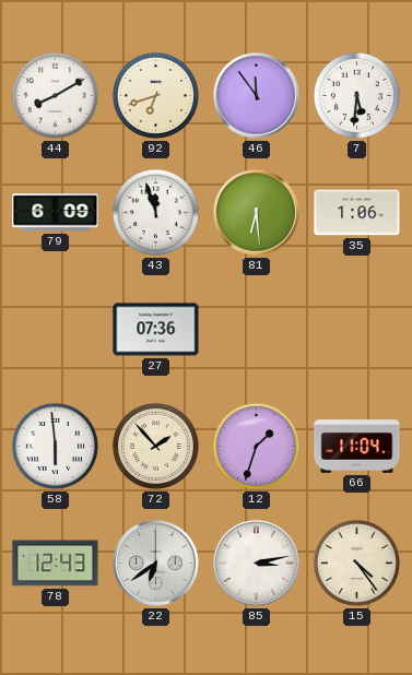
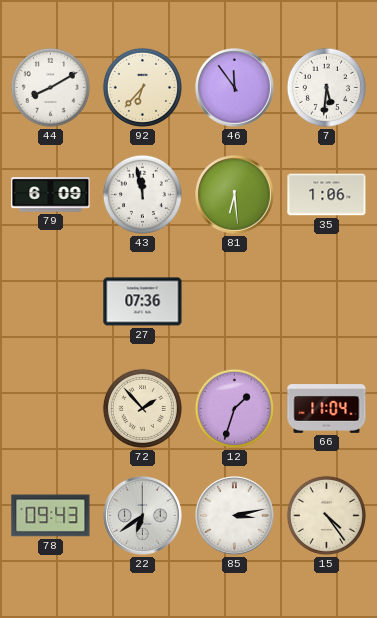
92: 6:42 -> 6:37
43: 11:57 -> 11:58
58: 5:59 -> none
78: 12:43 -> 09:43
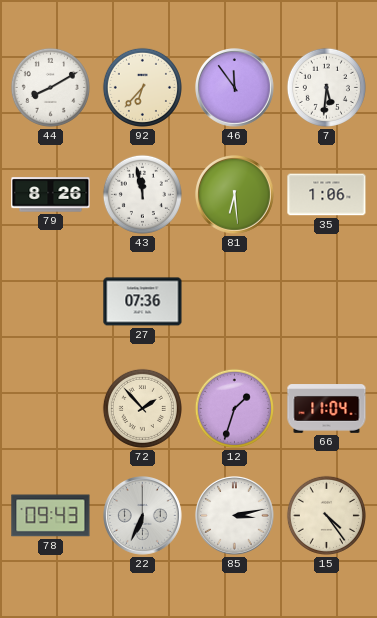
79: 6:09 -> 8:26
22: 6:39 -> 6:34
